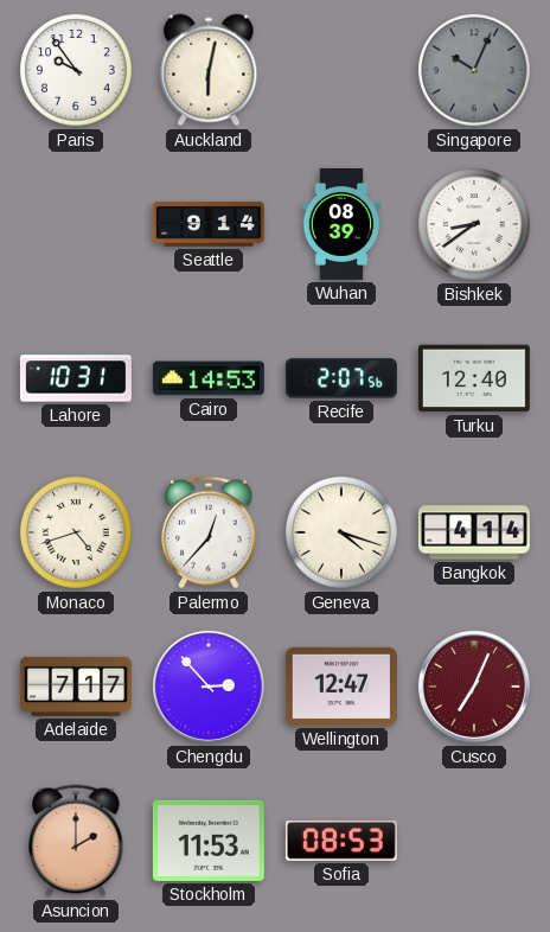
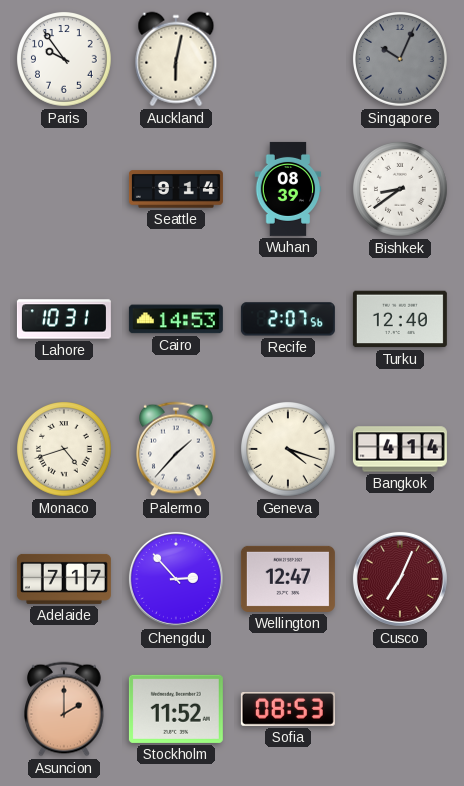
Palermo: 12:37 -> 1:37
Stockholm: 11:53 -> 11:52
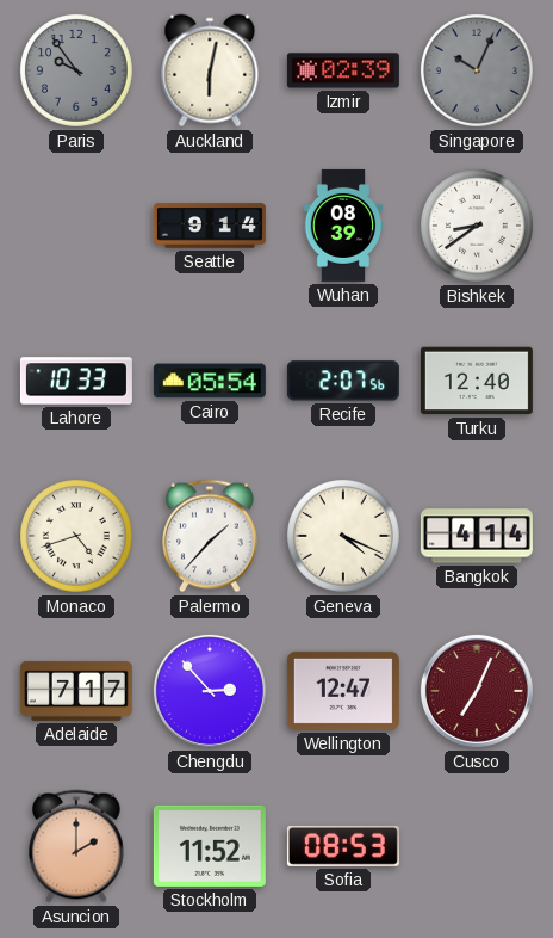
Paris dial: white -> grey
Izmir: none -> 02:39
Lahore: 10:31 -> 10:33
Cairo: 14:53 -> 05:54
Geneva: 4:18 -> 4:19
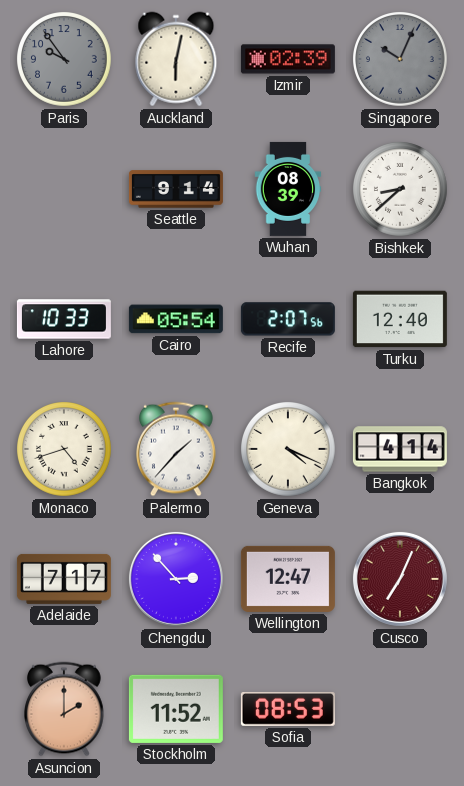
Bishkek: 8:39 -> 8:38
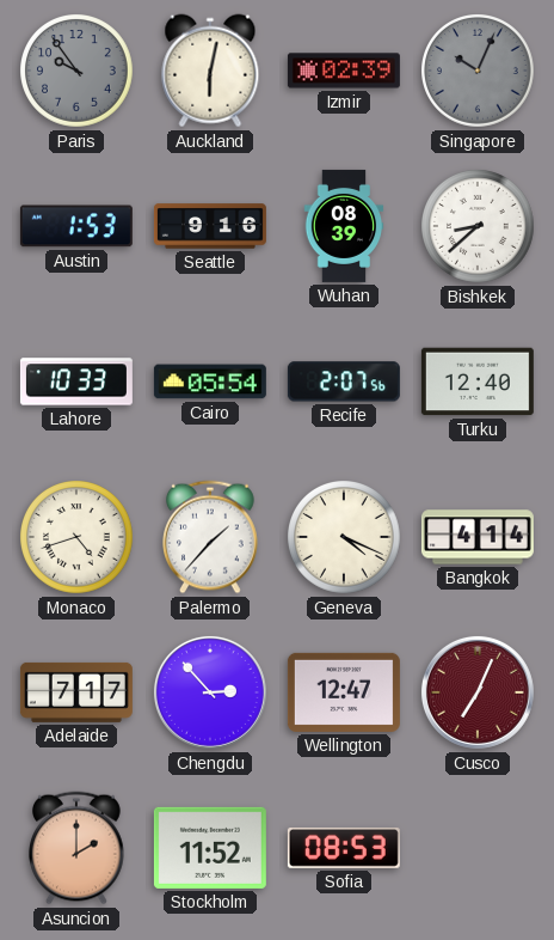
Austin: none -> 1:53
Seattle: 9:14 -> 9:16
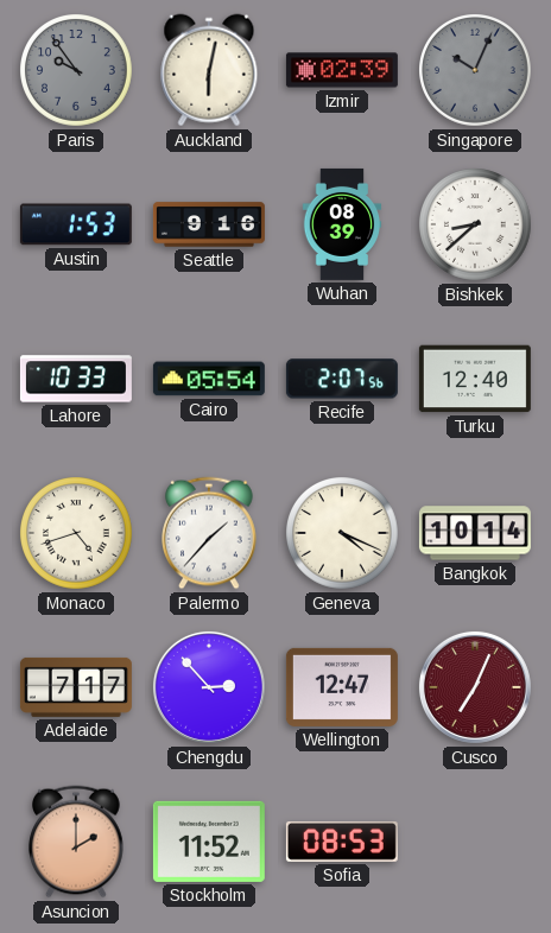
Bangkok: 4:14 -> 10:14
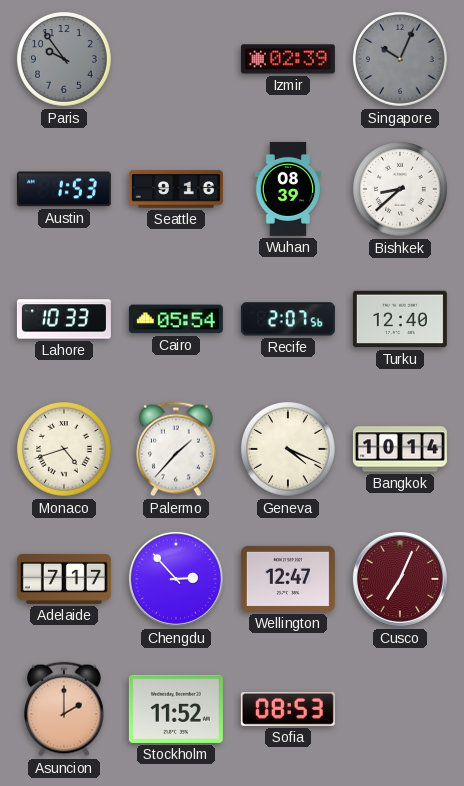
Auckland: 6:02 -> none
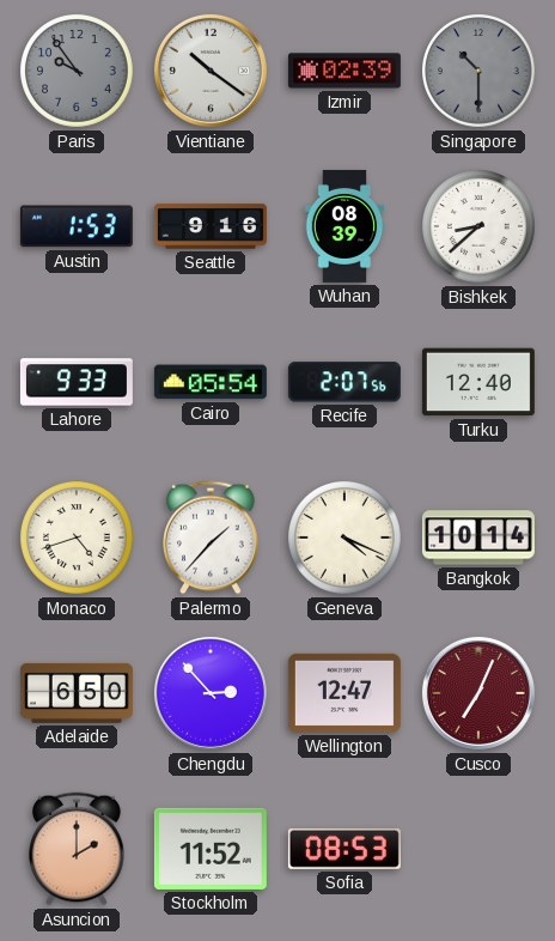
Vientiane: none -> 10:21
Singapore: 10:04 -> 10:30
Lahore: 10:33 -> 9:33
Adelaide: 7:17 -> 6:50
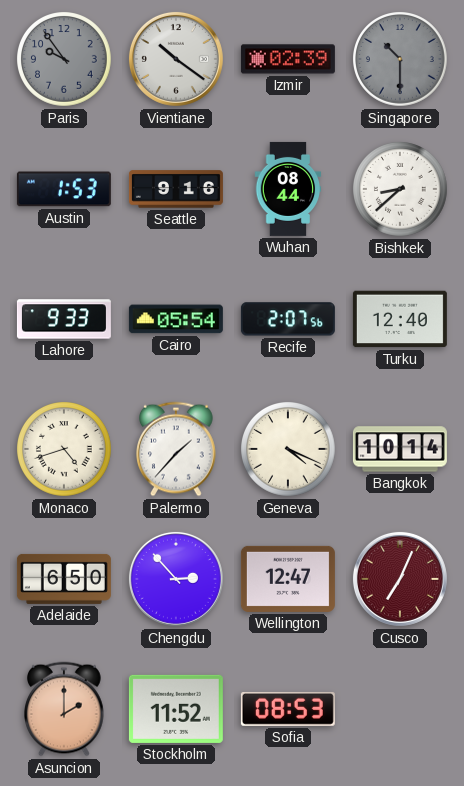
Wuhan: 08:39 -> 08:44
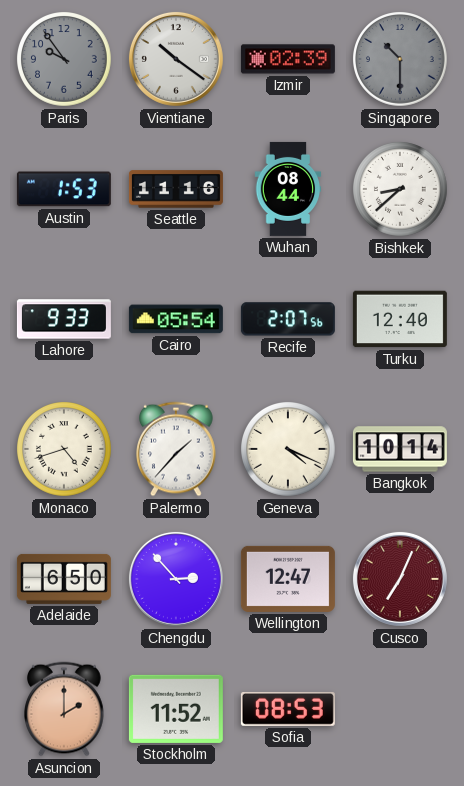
Seattle: 9:16 -> 11:16
